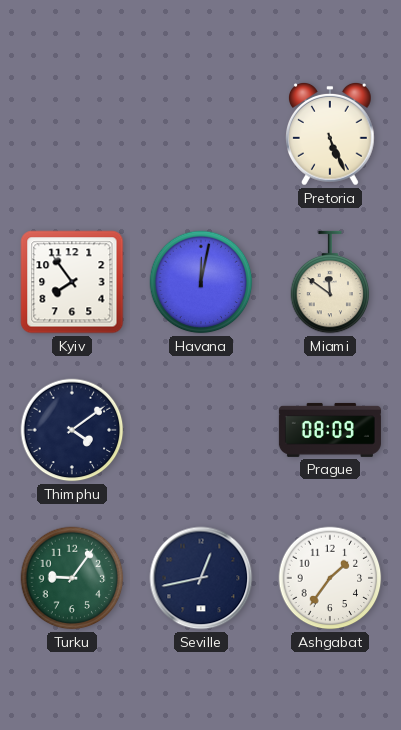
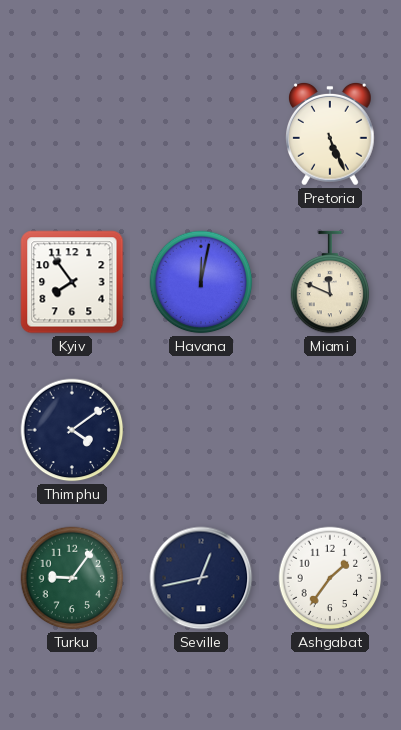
Miami: 11:51 -> 11:49
Prague: 08:09 -> none
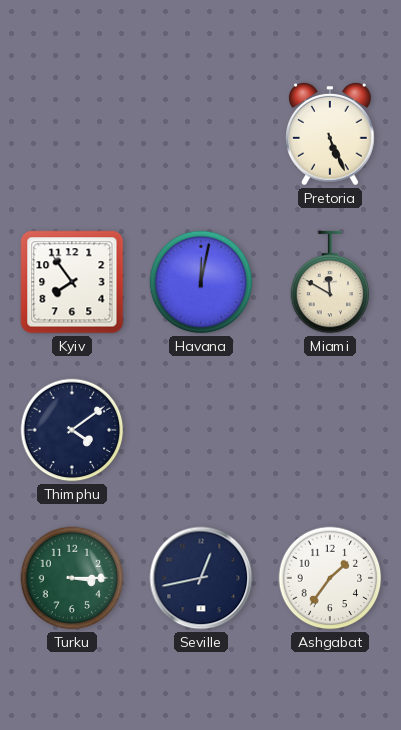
Miami: 11:49 -> 11:50
Turku: 9:06 -> 3:15
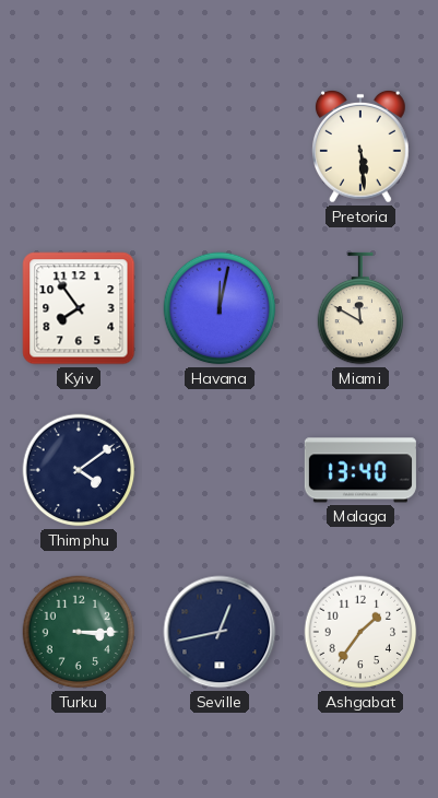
Pretoria: 5:26 -> 5:29
Malaga: none -> 13:40
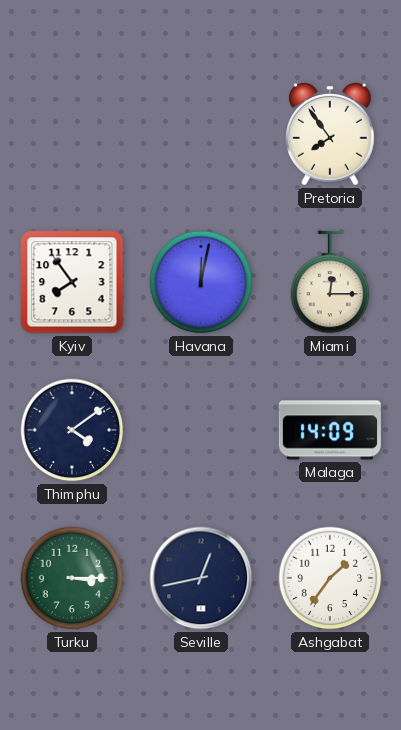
Pretoria: 5:29 -> 7:54
Miami: 11:50 -> 12:15
Malaga: 13:40 -> 14:09
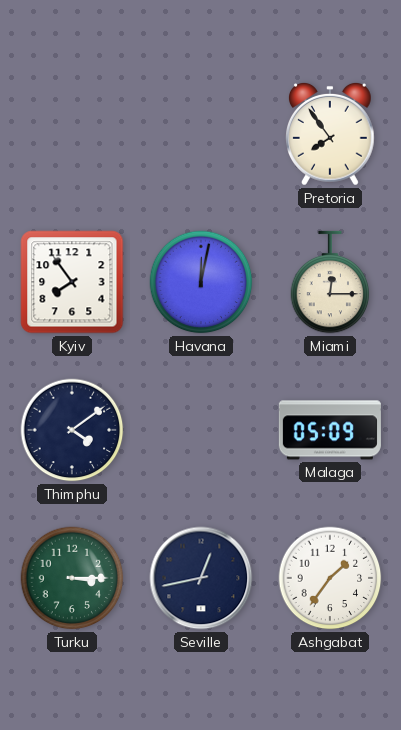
Malaga: 14:09 -> 05:09
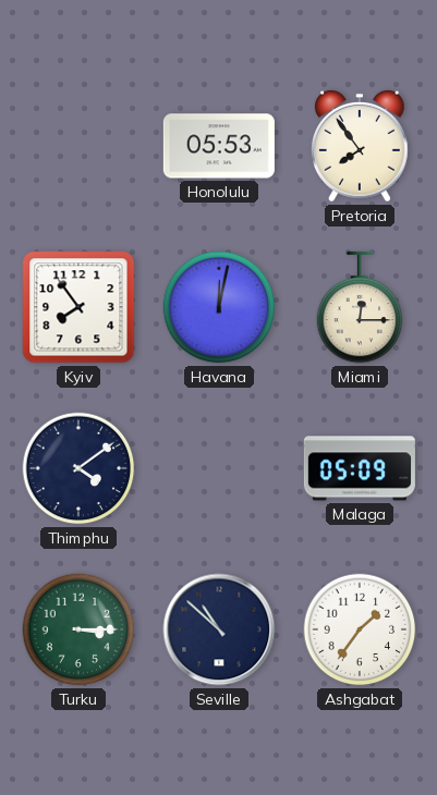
Honolulu: none -> 05:53
Seville: 12:43 -> 10:52
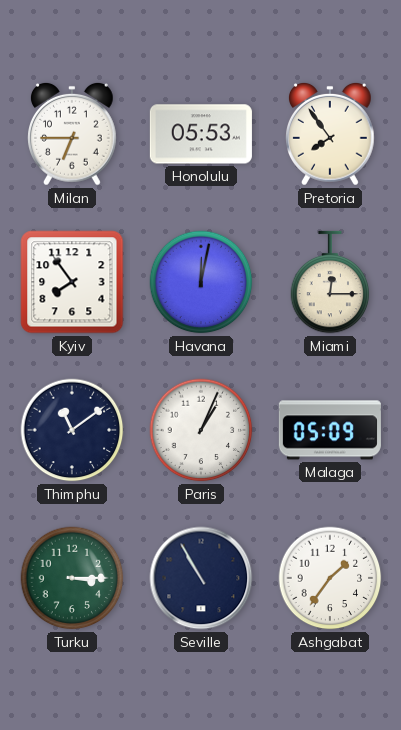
Milan: none -> 6:45
Thimphu: 4:09 -> 11:09
Paris: none -> 1:04
Seville: 10:52 -> 10:55
